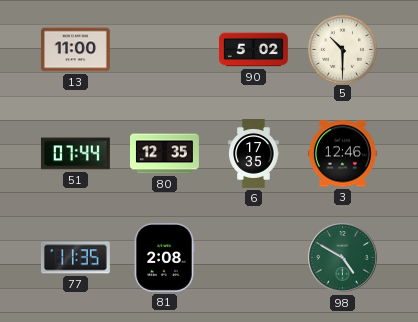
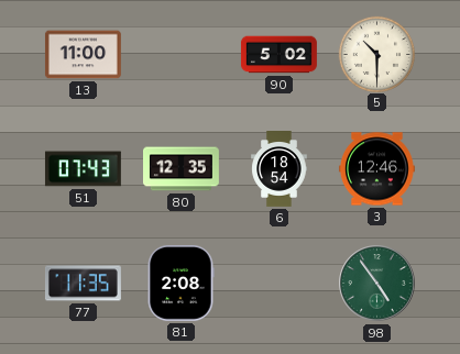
51: 07:44 -> 07:43
6: 17:35 -> 18:54
98: 4:50 -> 4:54
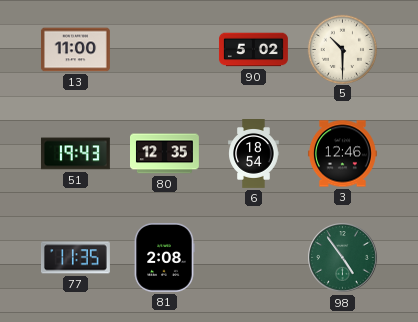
51: 07:43 -> 19:43
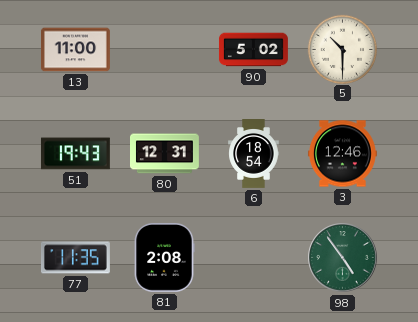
80: 12:35 -> 12:31
